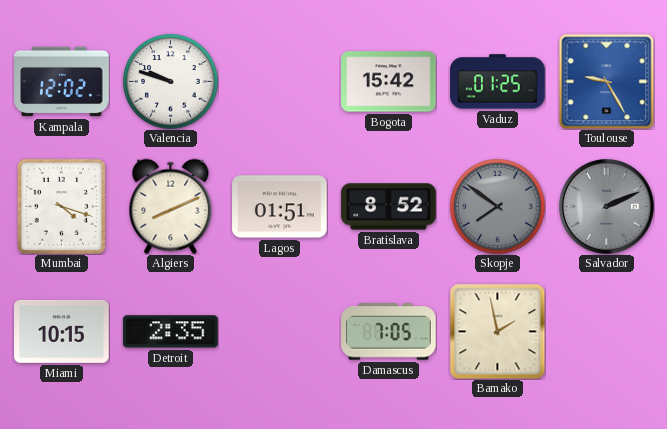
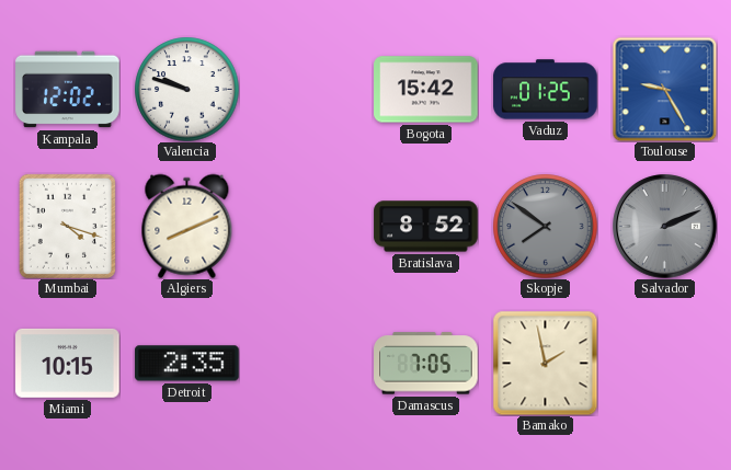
Lagos: 01:51 -> none
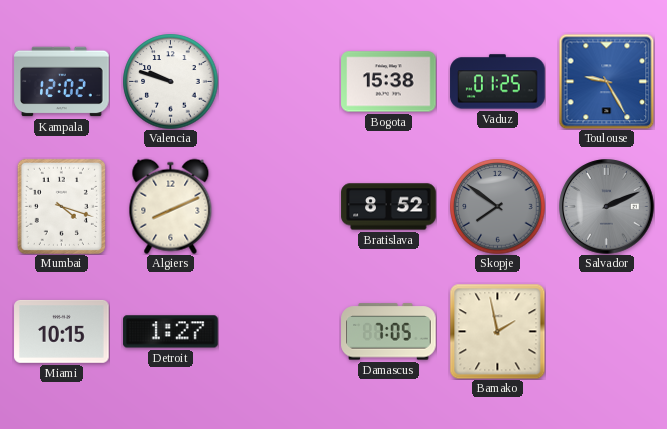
Bogota: 15:42 -> 15:38
Detroit: 2:35 -> 1:27
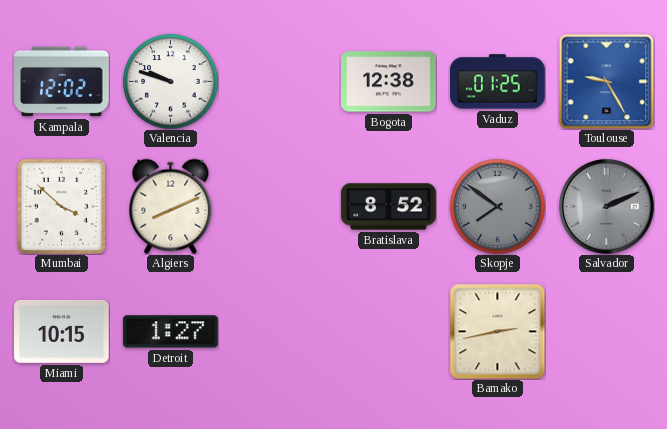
Bogota: 15:38 -> 12:38
Mumbai: 4:18 -> 3:52
Damascus: 7:05 -> none
Bamako: 1:58 -> 2:43
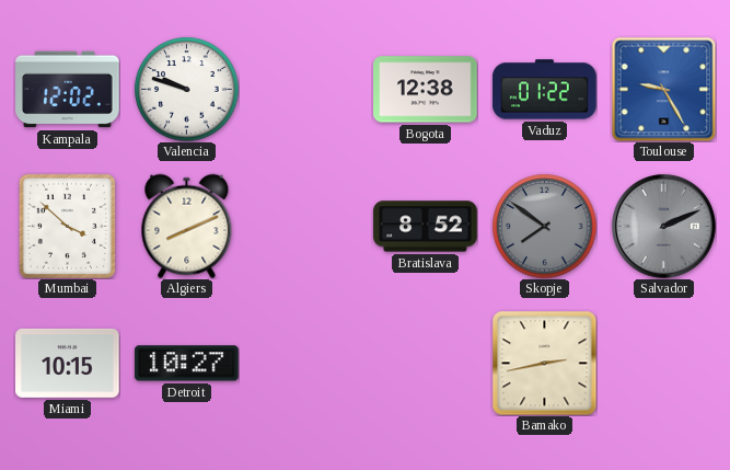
Vaduz: 01:25 -> 01:22
Detroit: 1:27 -> 10:27
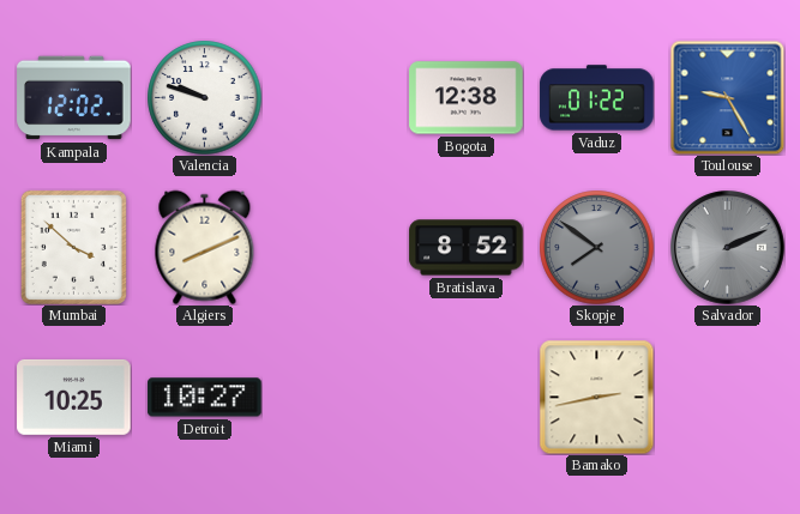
Miami: 10:15 -> 10:25
